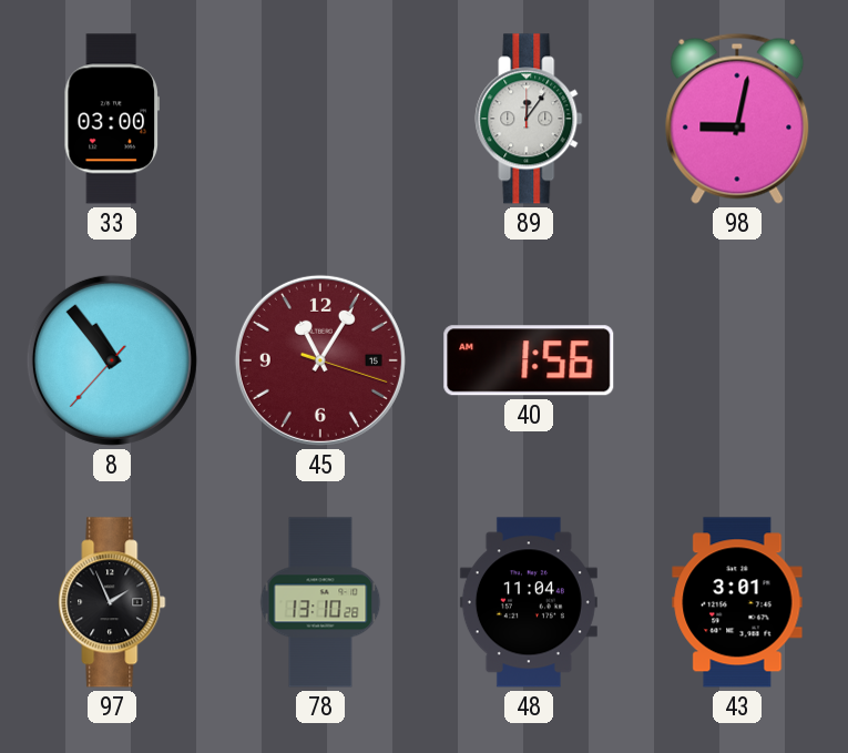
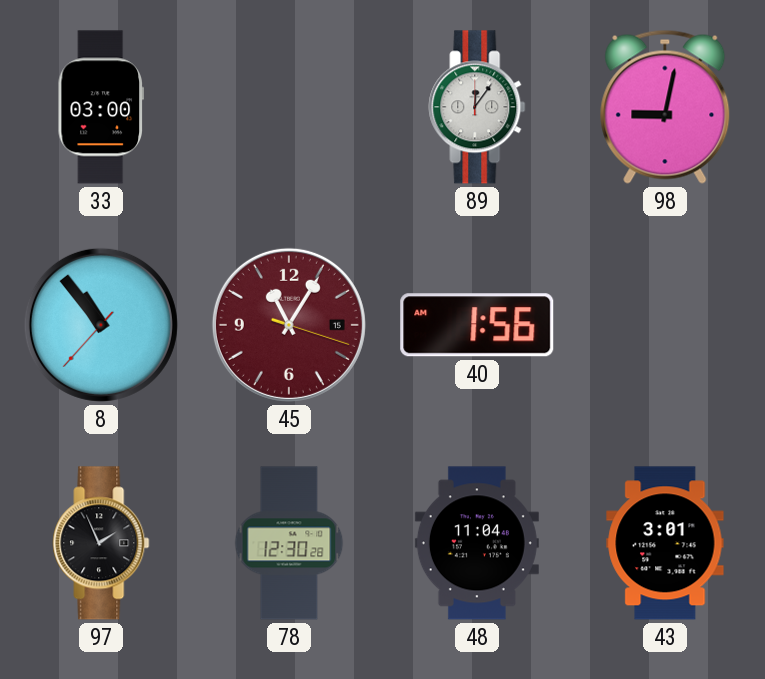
78: 13:10 -> 12:30
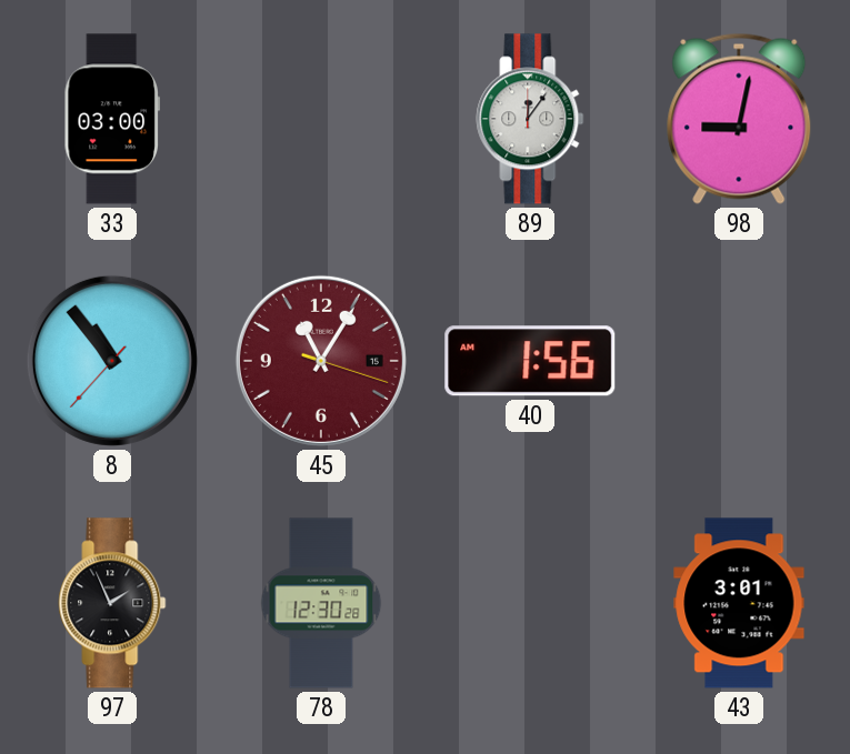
48: 11:04 -> none
